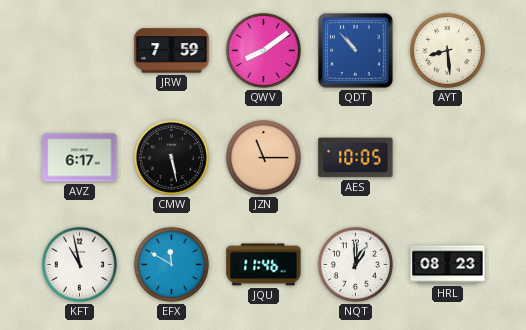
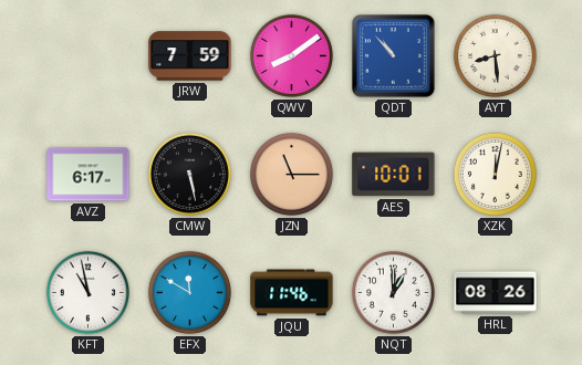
AES: 10:05 -> 10:01
XZK: none -> 12:02
HRL: 08:23 -> 08:26
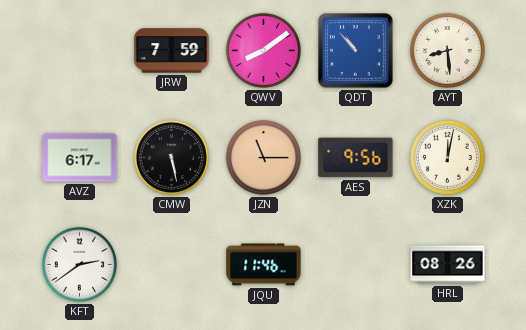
AES: 10:01 -> 9:56
KFT: 10:58 -> 2:39
EFX: 11:50 -> none
NQT: 1:00 -> none
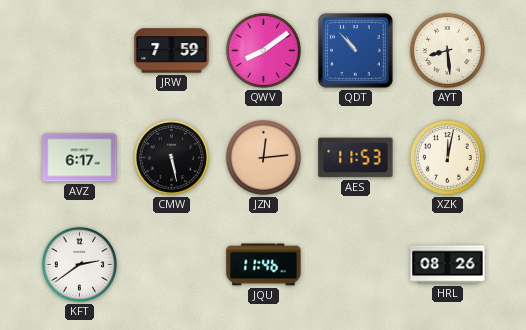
JZN: 11:15 -> 12:14
AES: 9:56 -> 11:53
